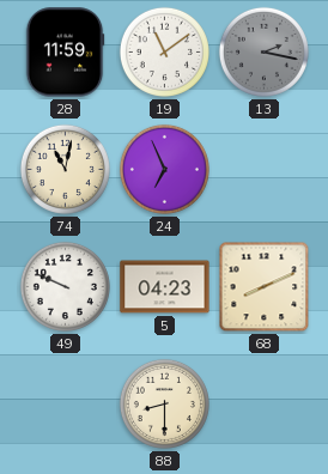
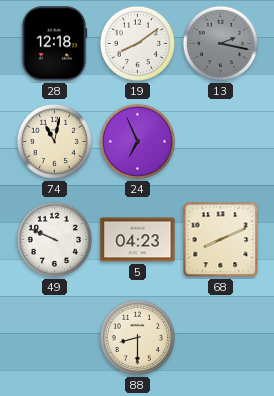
28: 11:59 -> 12:18
19: 11:09 -> 8:09
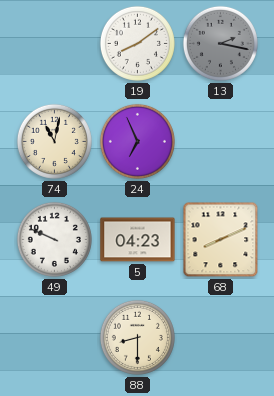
28: 12:18 -> none
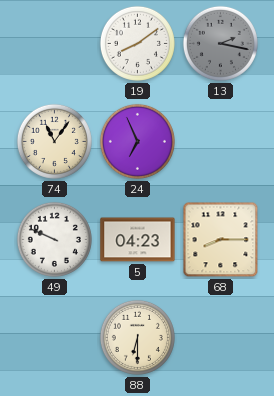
74: 11:02 -> 11:06
68: 8:11 -> 8:15
88: 8:30 -> 6:30
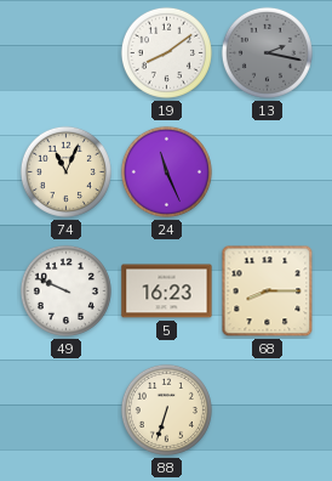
74: 11:06 -> 11:04
24: 6:56 -> 11:26
5: 04:23 -> 16:23
88: 6:30 -> 6:33
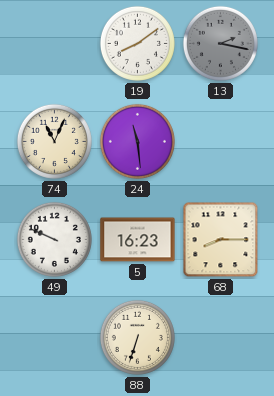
24: 11:26 -> 11:29
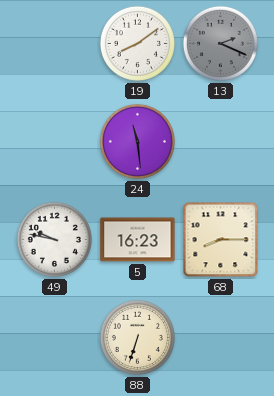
13: 2:17 -> 2:19
74: 11:04 -> none
49: 9:49 -> 9:47
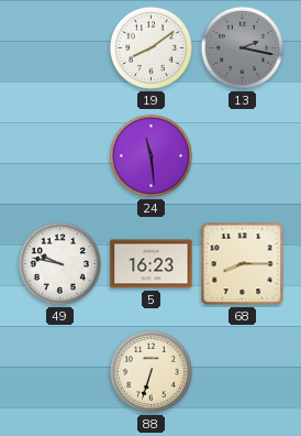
13: 2:19 -> 2:17
